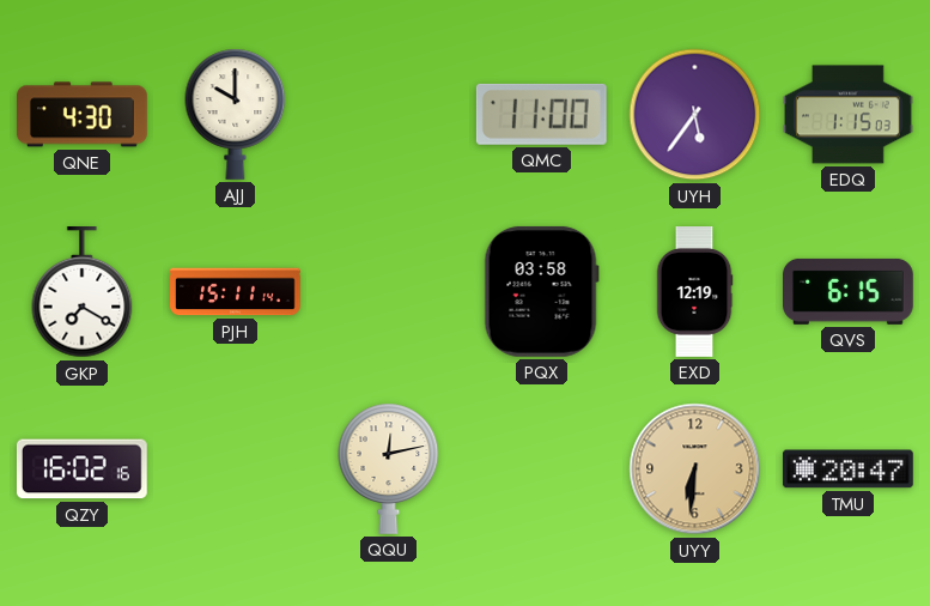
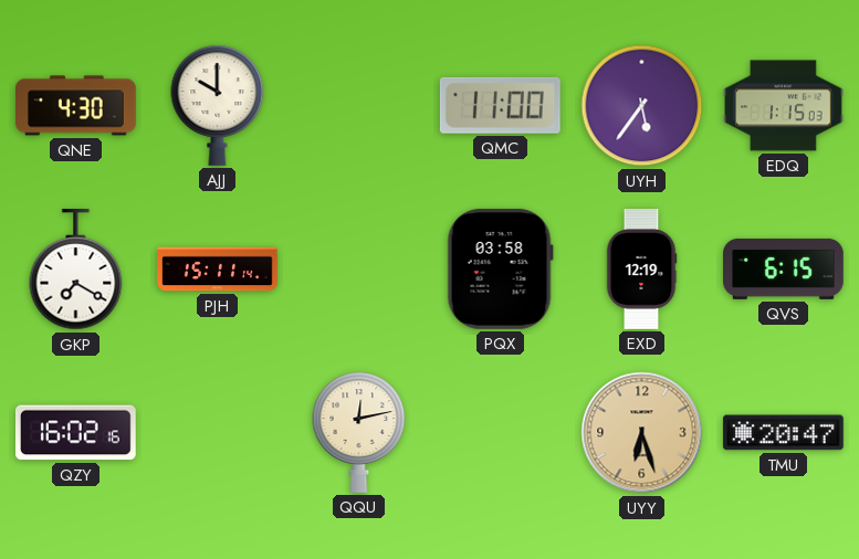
UYY: 6:31 -> 6:27
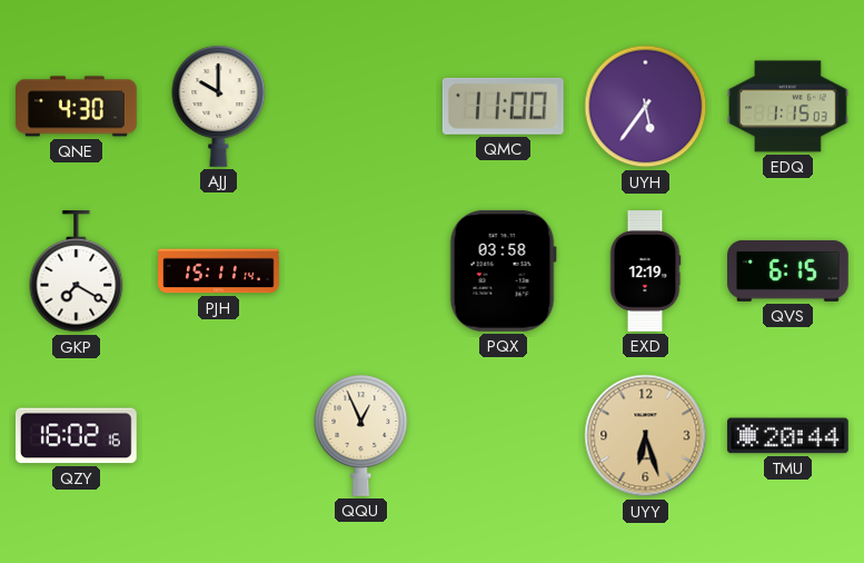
QQU: 12:13 -> 12:56
TMU: 20:47 -> 20:44
